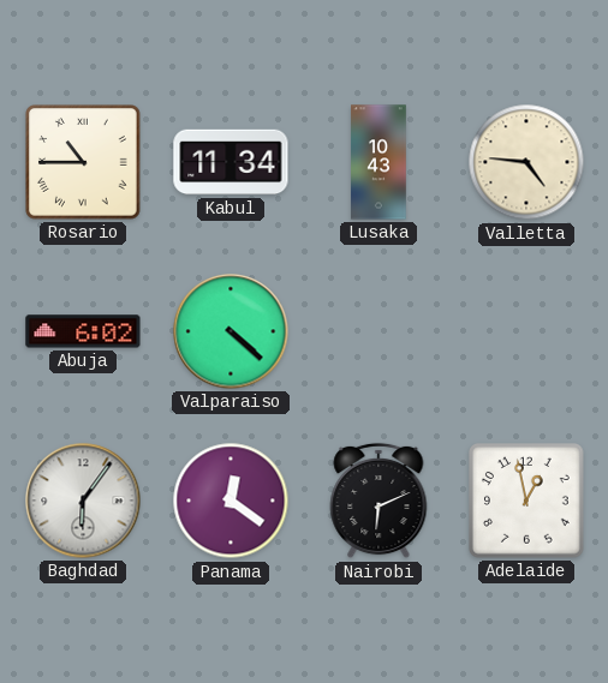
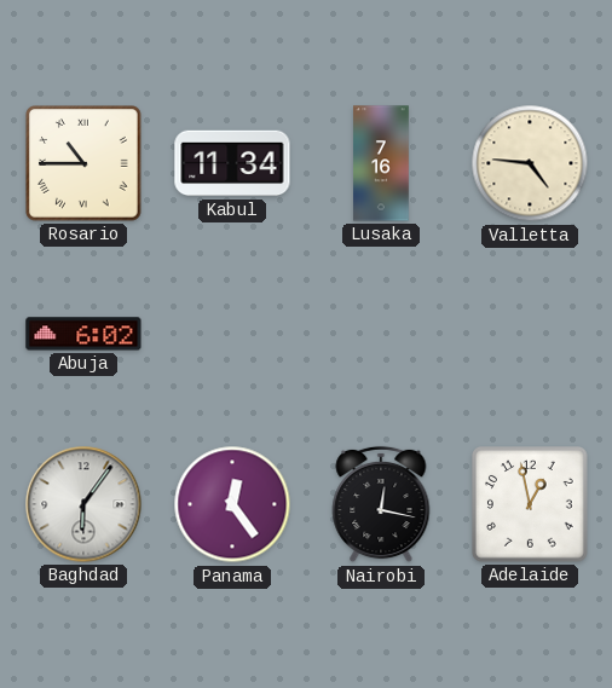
Lusaka: 10:43 -> 7:16
Valparaiso: 4:22 -> none
Panama: 12:21 -> 12:24
Nairobi: 6:11 -> 12:17
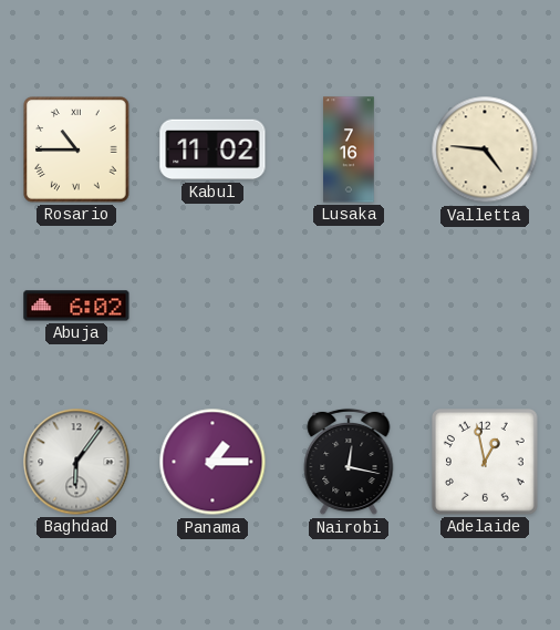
Kabul: 11:34 -> 11:02
Panama: 12:24 -> 1:15
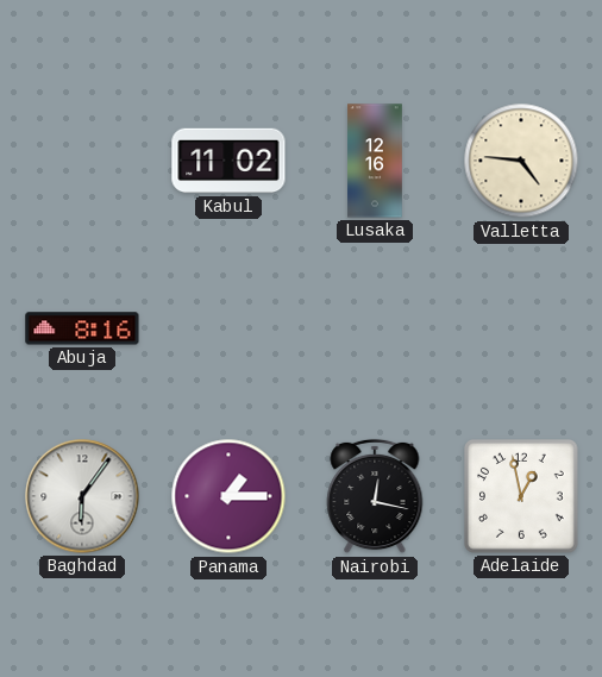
Rosario: 10:45 -> none
Lusaka: 7:16 -> 12:16
Abuja: 6:02 -> 8:16
